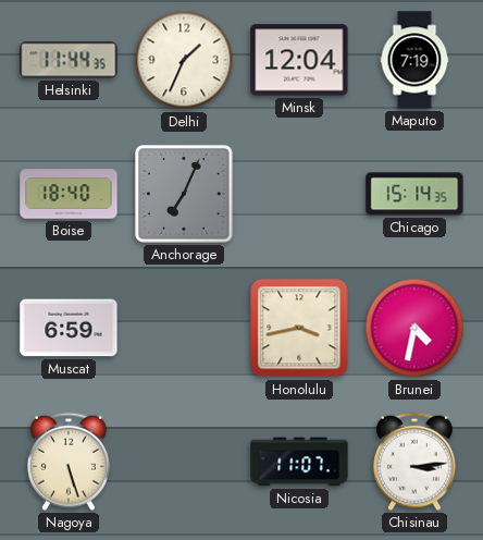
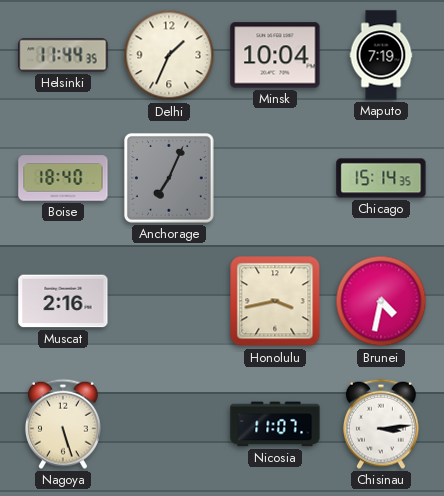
Minsk: 12:04 -> 10:04
Muscat: 6:59 -> 2:16
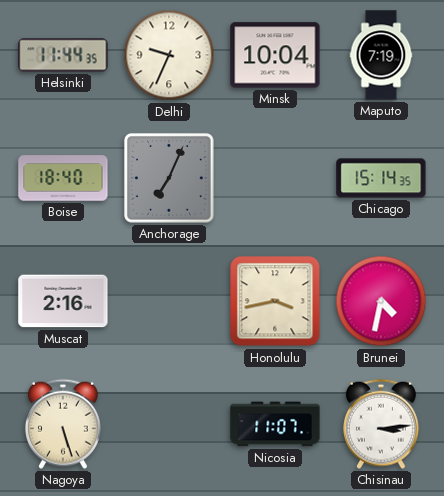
Delhi: 1:34 -> 9:34
